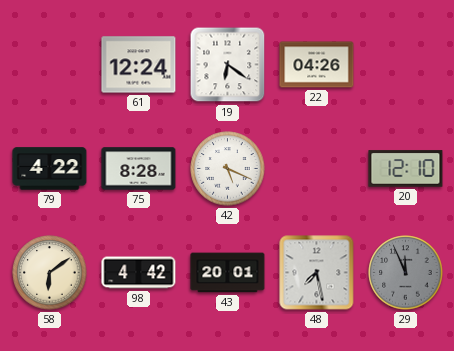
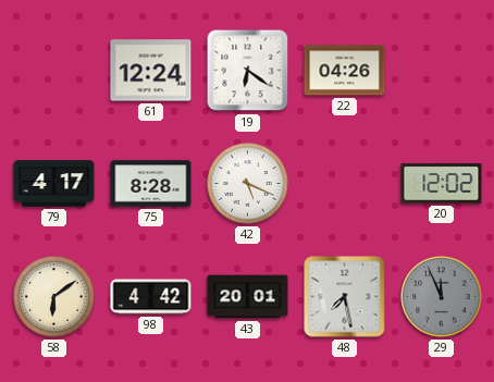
79: 4:22 -> 4:17
20: 12:10 -> 12:02
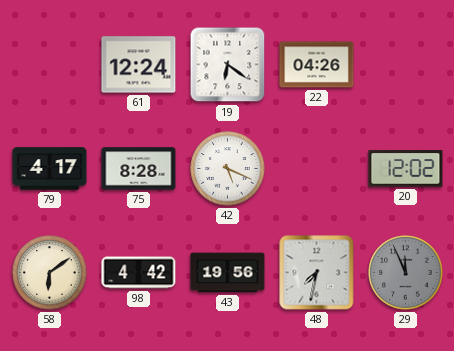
43: 20:01 -> 19:56
48: 7:28 -> 7:32
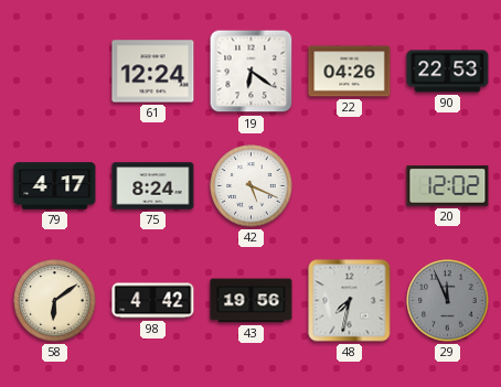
90: none -> 22:53
75: 8:28 -> 8:24
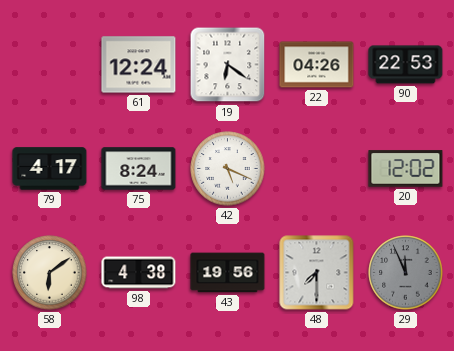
98: 4:42 -> 4:38
48: 7:32 -> 7:30
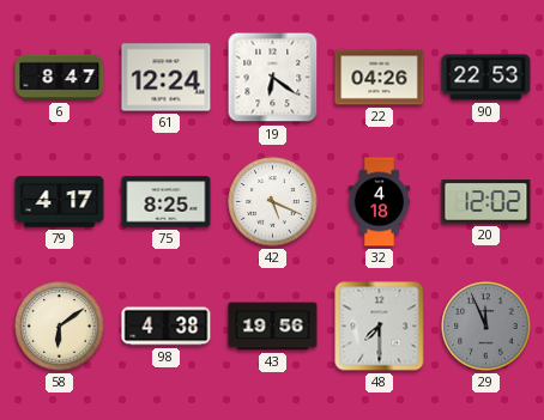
6: none -> 8:47
75: 8:24 -> 8:25
32: none -> 4:18
